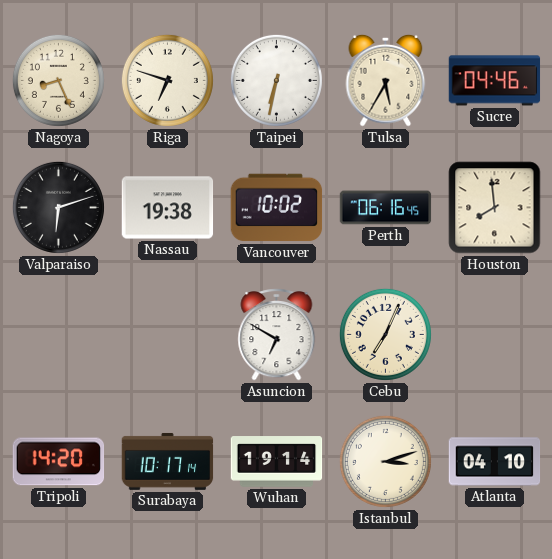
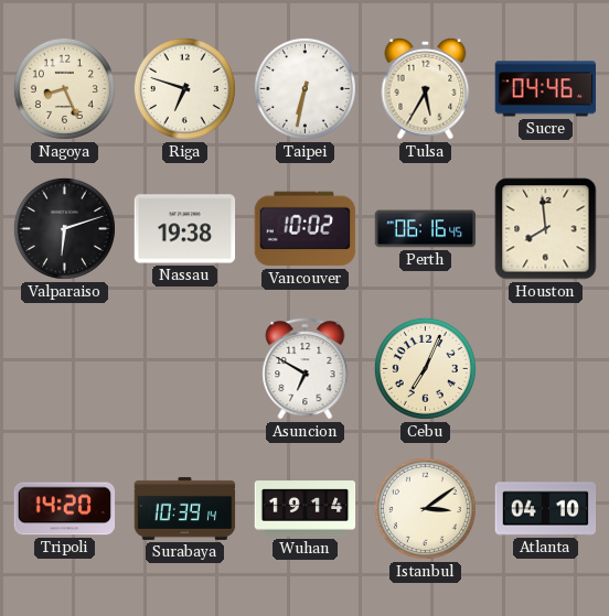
Surabaya: 10:17 -> 10:39
Istanbul: 3:12 -> 3:09
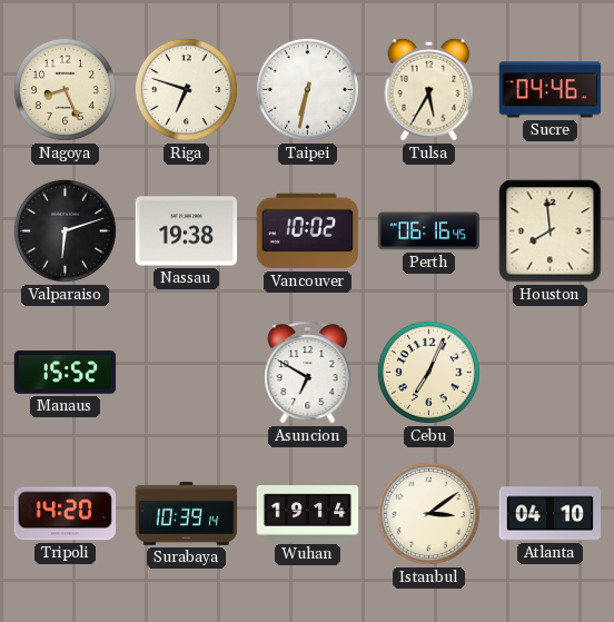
Manaus: none -> 15:52
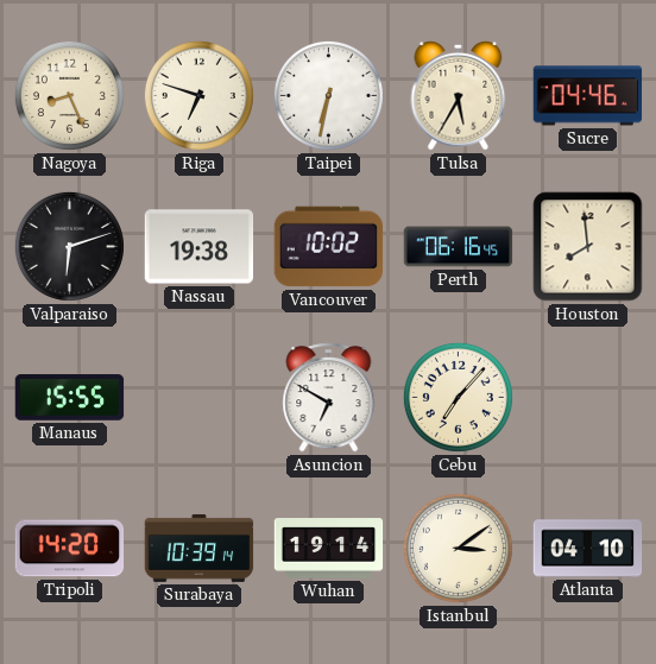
Manaus: 15:52 -> 15:55
Cebu: 7:04 -> 7:07
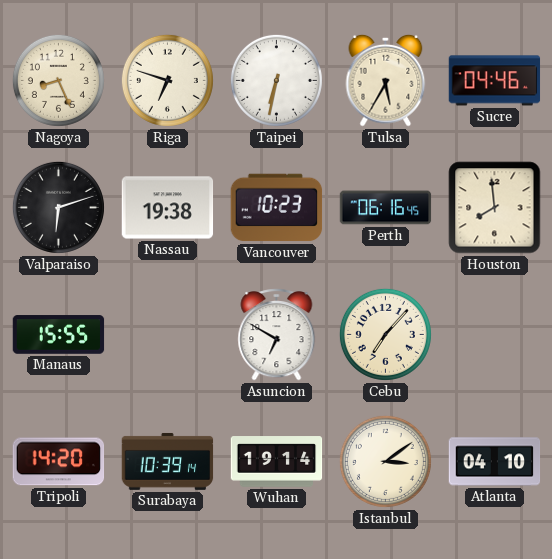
Vancouver: 10:02 -> 10:23
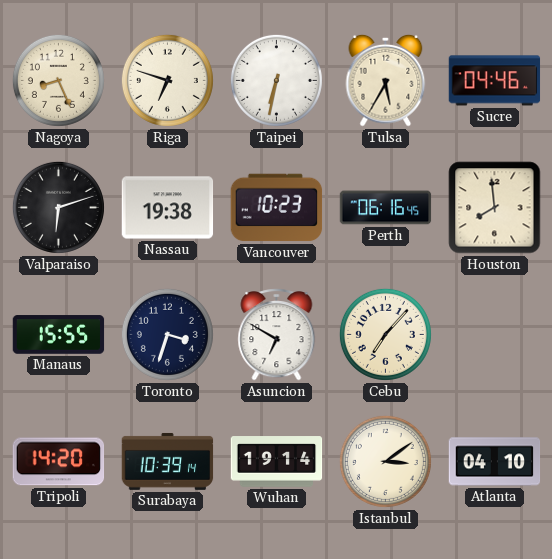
Toronto: none -> 3:33
